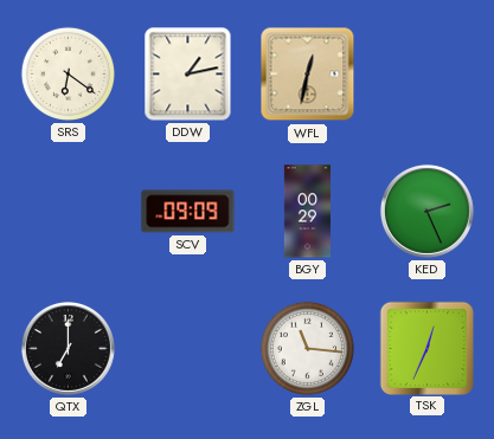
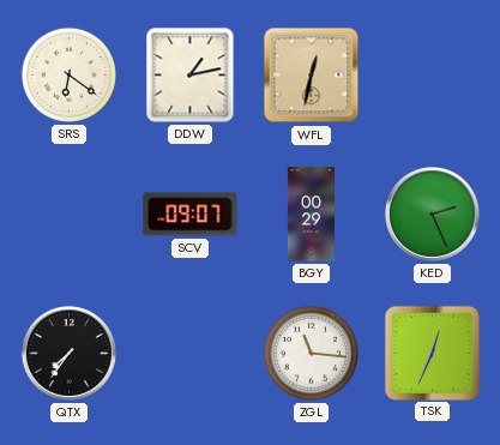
SCV: 09:09 -> 09:07
QTX: 7:00 -> 7:36
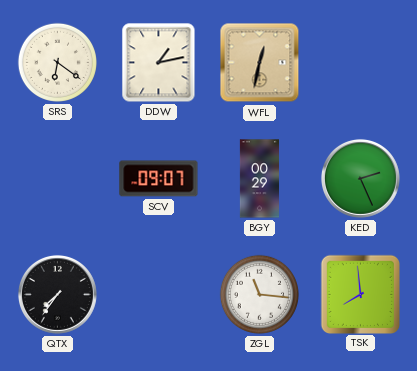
TSK: 12:34 -> 7:59
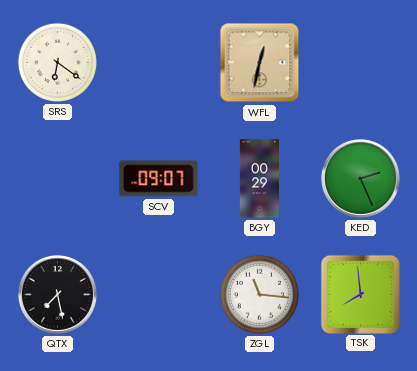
DDW: 1:13 -> none
QTX: 7:36 -> 7:28
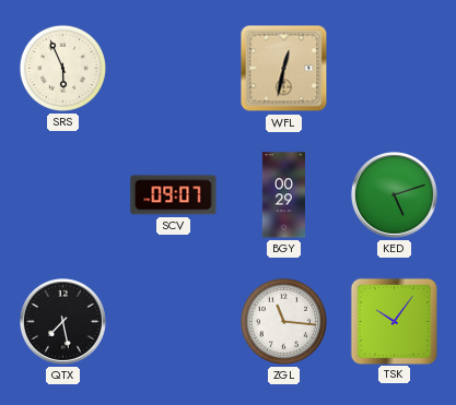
SRS: 6:21 -> 5:56
KED: 2:26 -> 5:12
TSK: 7:59 -> 10:06
